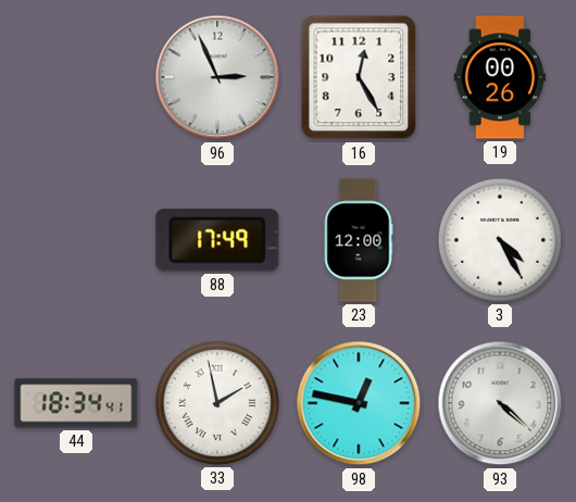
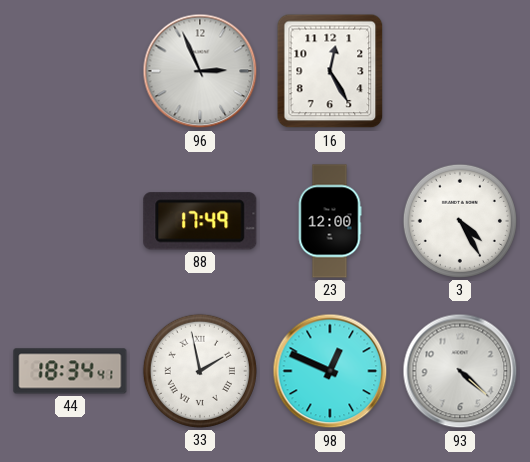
19: 00:26 -> none
98: 12:47 -> 12:49
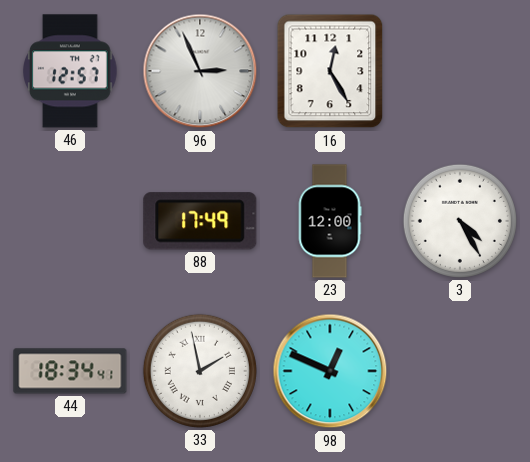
46: none -> 12:57
93: 4:22 -> none
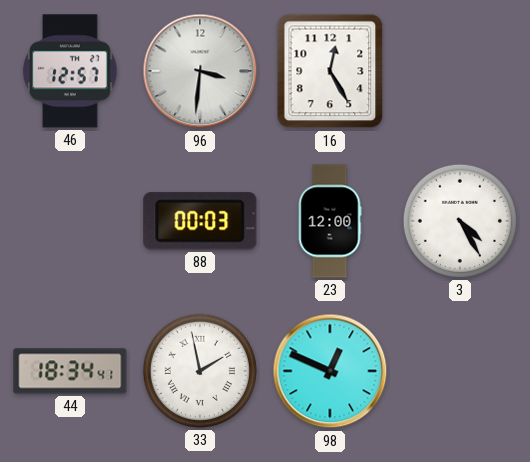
96: 2:56 -> 3:31
88: 17:49 -> 00:03
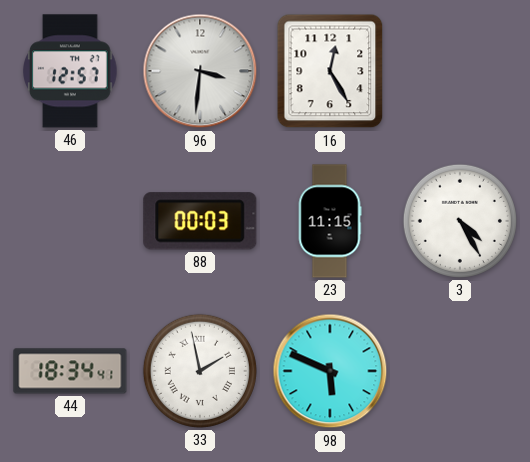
23: 12:00 -> 11:15
98: 12:49 -> 5:49
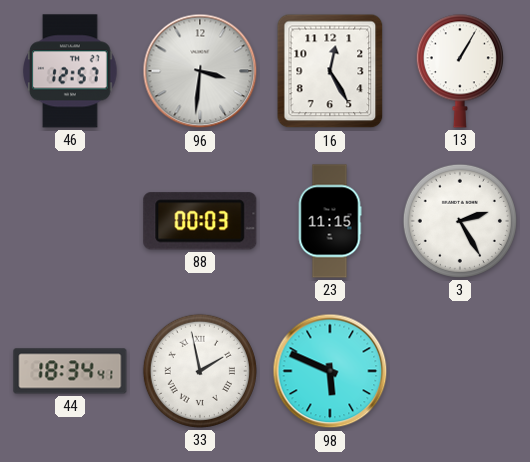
13: none -> 1:05
3: 4:25 -> 2:25
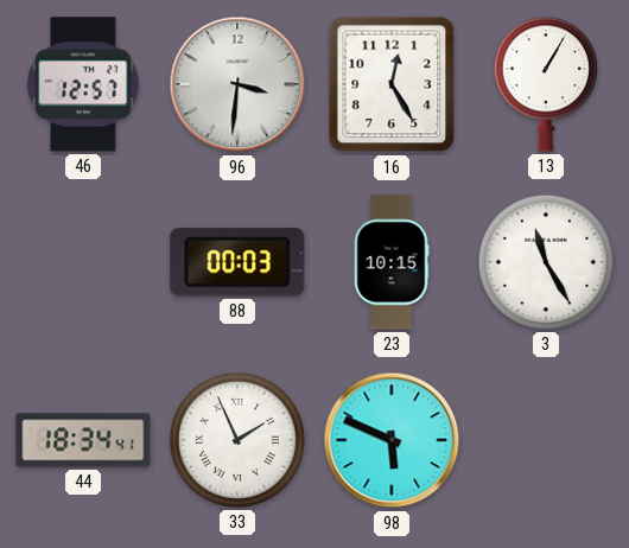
23: 11:15 -> 10:15
3: 2:25 -> 11:25
33: 1:58 -> 1:56
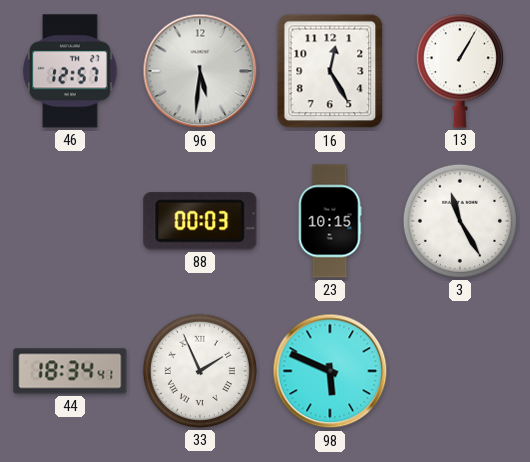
96: 3:31 -> 5:31
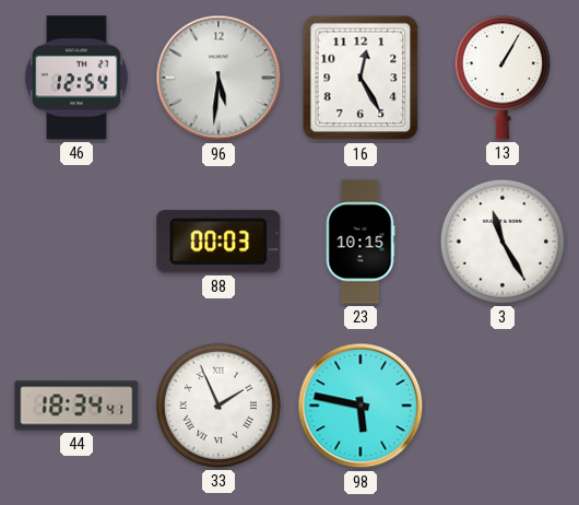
46: 12:57 -> 12:54
98: 5:49 -> 5:47
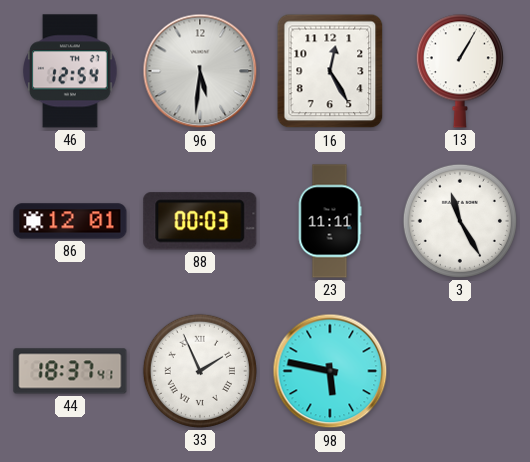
86: none -> 12:01
23: 10:15 -> 11:11
44: 18:34 -> 18:37
